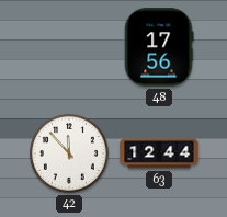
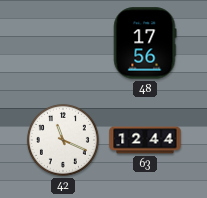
42: 11:53 -> 11:19
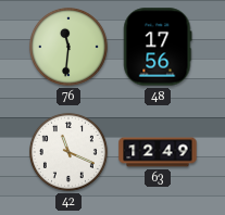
76: none -> 11:31
63: 12:44 -> 12:49
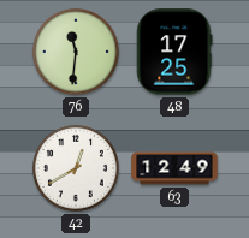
48: 17:56 -> 17:25
42: 11:19 -> 12:40
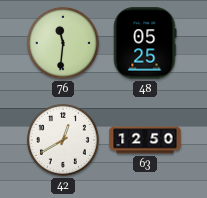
48: 17:25 -> 05:25
63: 12:49 -> 12:50
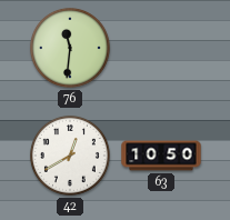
48: 05:25 -> none
63: 12:50 -> 10:50
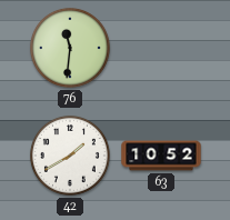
42: 12:40 -> 1:40
63: 10:50 -> 10:52
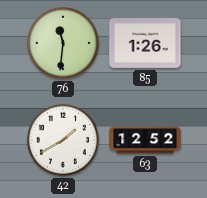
85: none -> 1:26
63: 10:52 -> 12:52
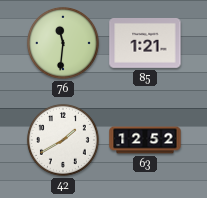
85: 1:26 -> 1:21
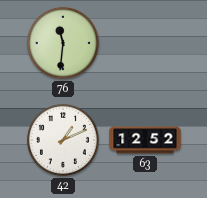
85: 1:21 -> none
42: 1:40 -> 1:11
